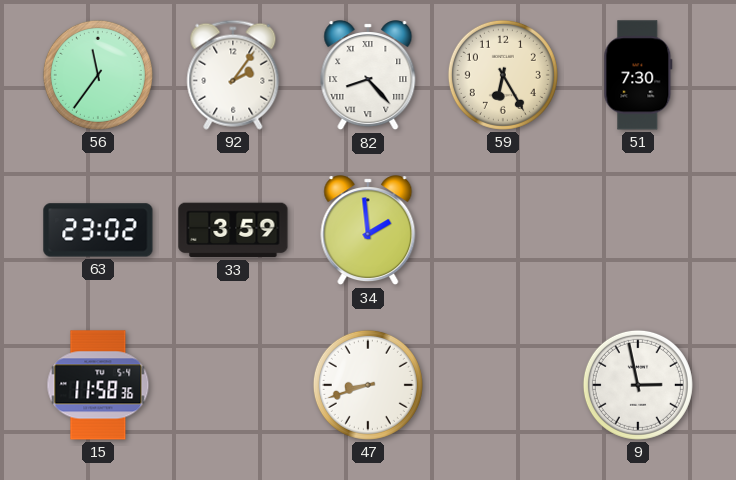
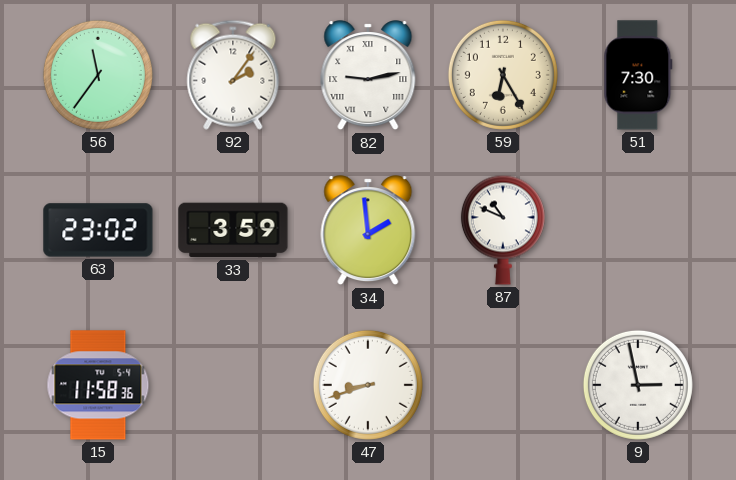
82: 8:23 -> 9:13
87: none -> 10:49
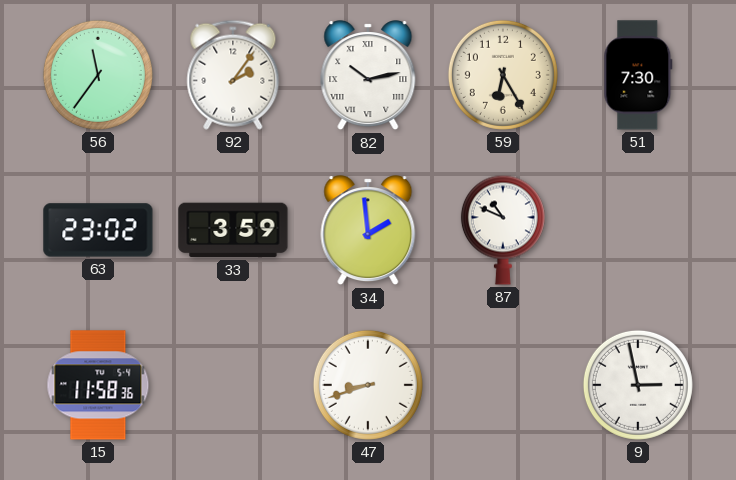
82: 9:13 -> 10:13
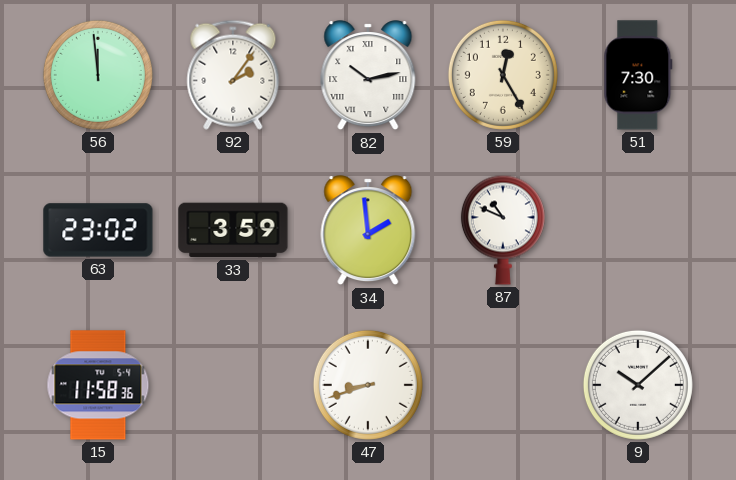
56: 11:36 -> 11:59
59: 6:25 -> 12:25
9: 2:58 -> 10:08
